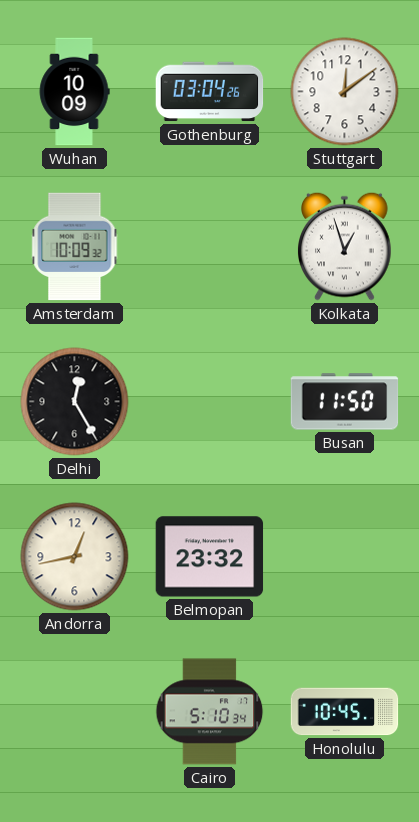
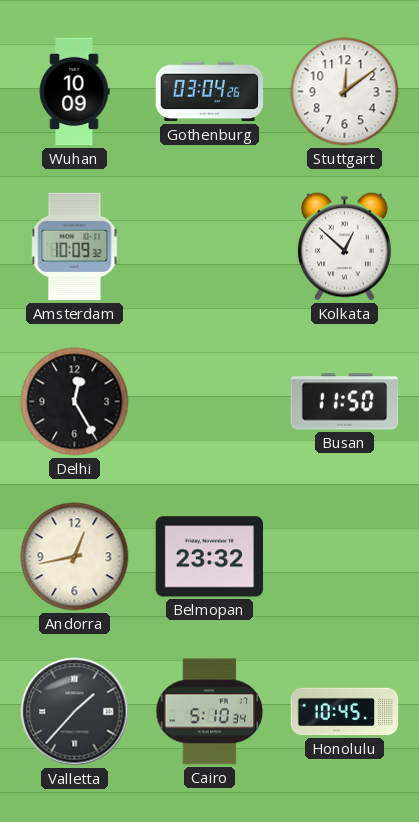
Kolkata: 12:57 -> 12:52
Valletta: none -> 1:37
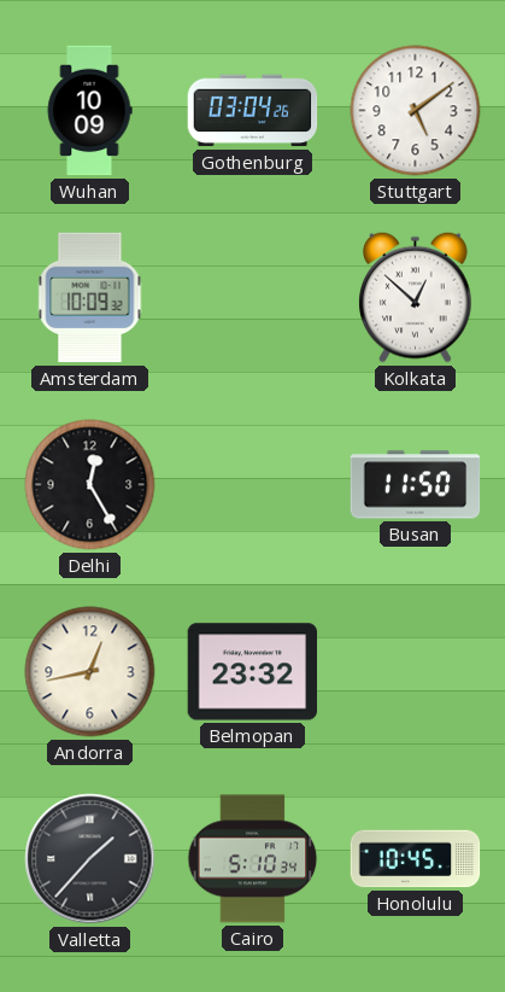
Stuttgart: 12:09 -> 5:09
